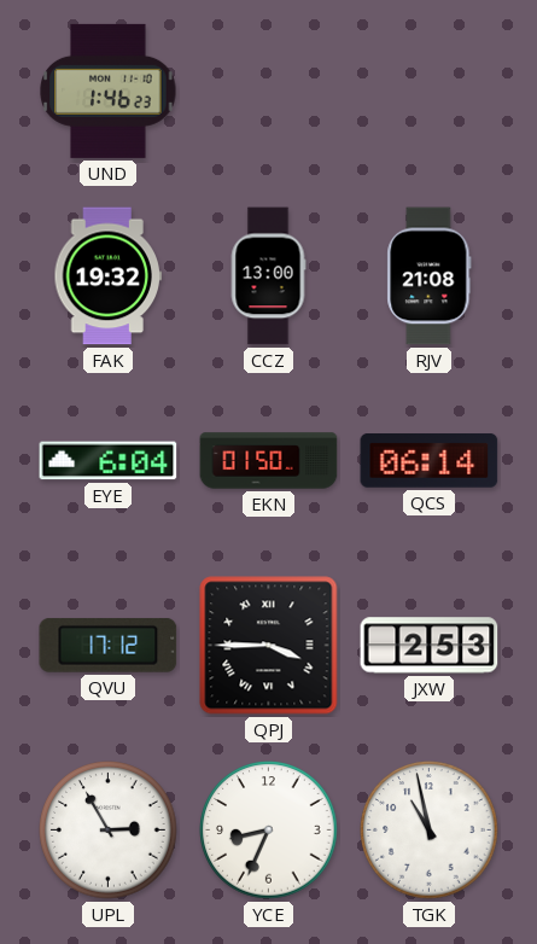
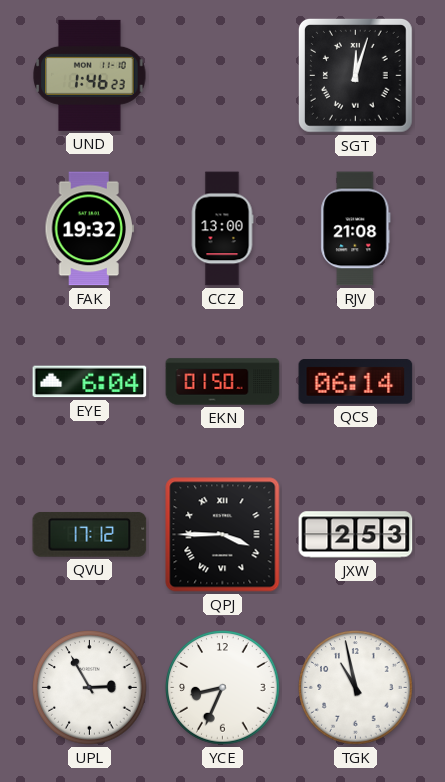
SGT: none -> 12:03
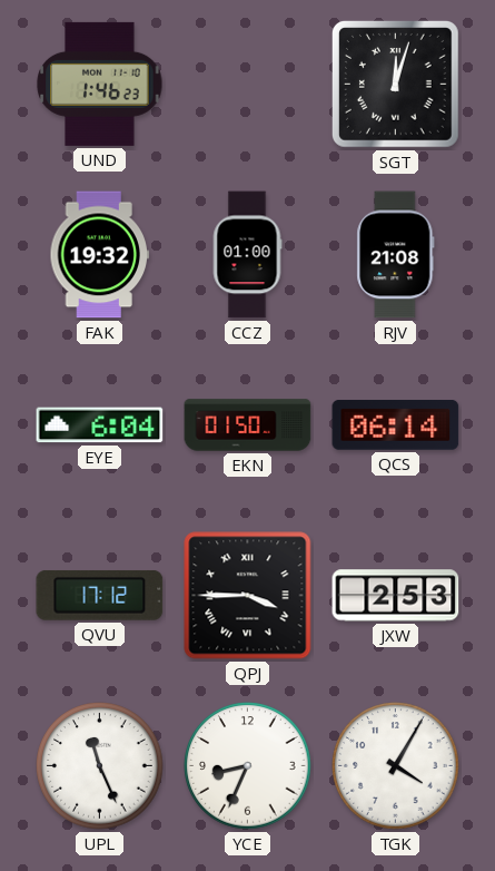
CCZ: 13:00 -> 01:00
UPL: 2:55 -> 11:26
TGK: 10:58 -> 4:05
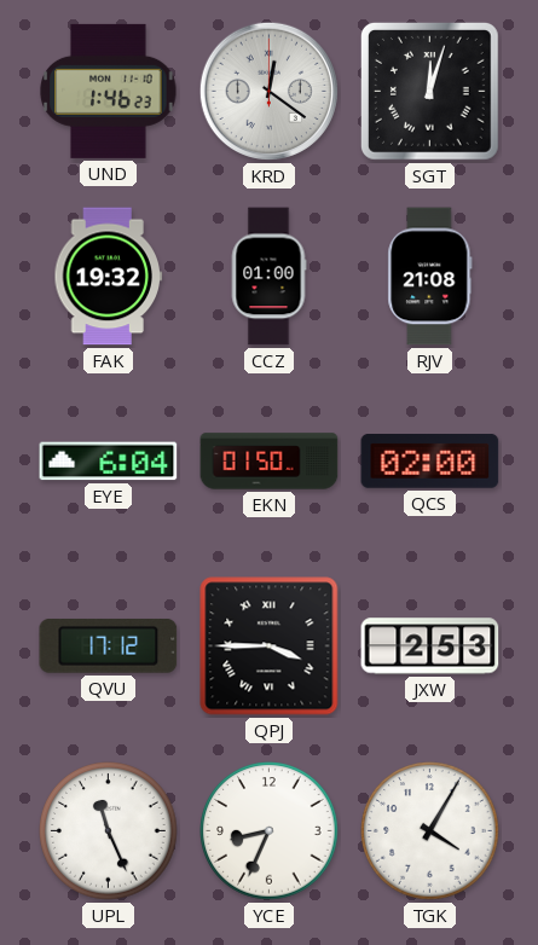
KRD: none -> 12:21
QCS: 06:14 -> 02:00
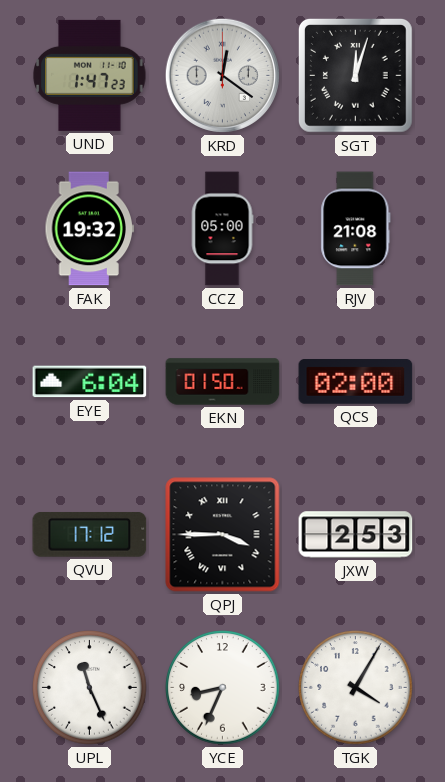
UND: 1:46 -> 1:47
CCZ: 01:00 -> 05:00
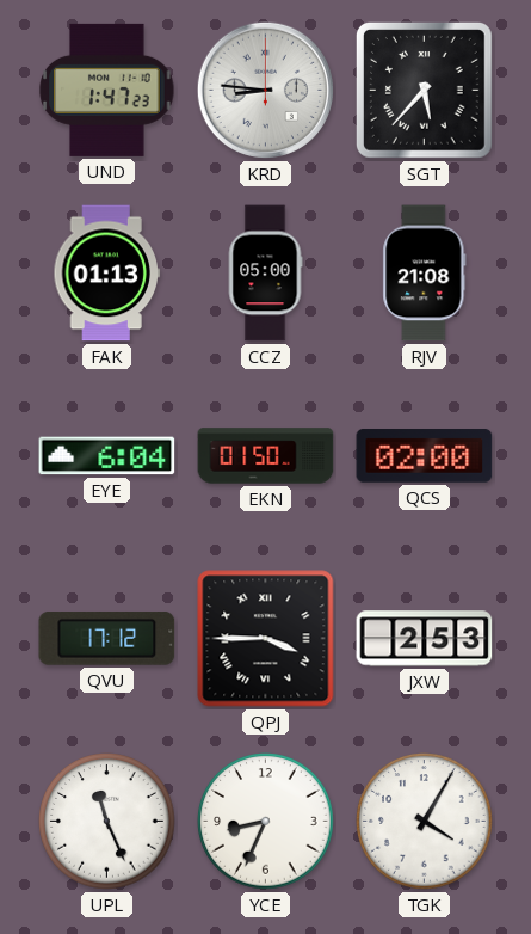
KRD: 12:21 -> 8:46
SGT: 12:03 -> 5:37
FAK: 19:32 -> 01:13
